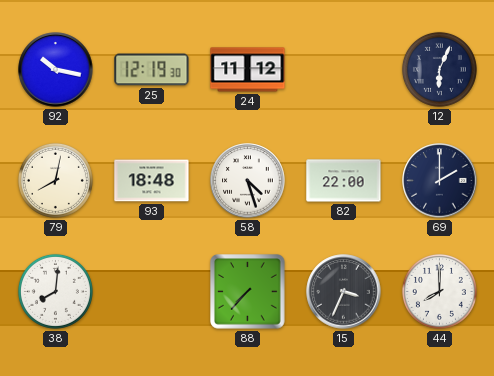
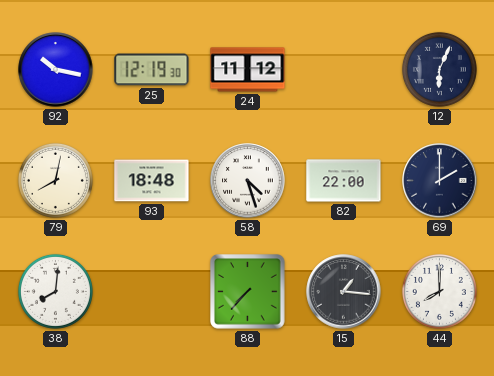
15: 3:34 -> 1:16
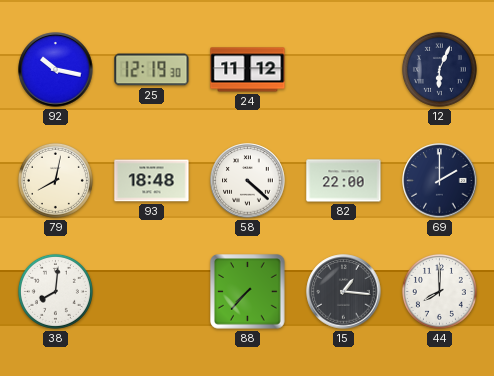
58: 4:27 -> 4:22
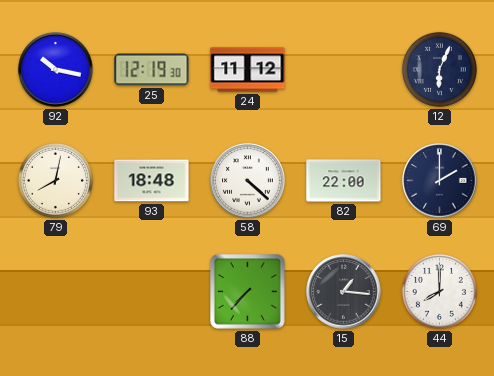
38: 8:01 -> none
